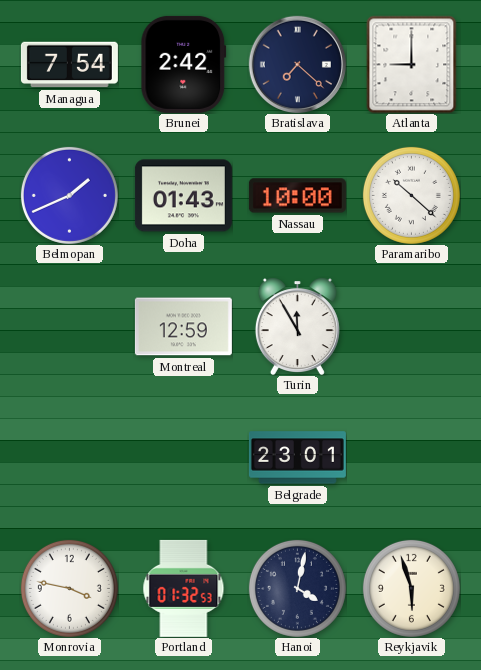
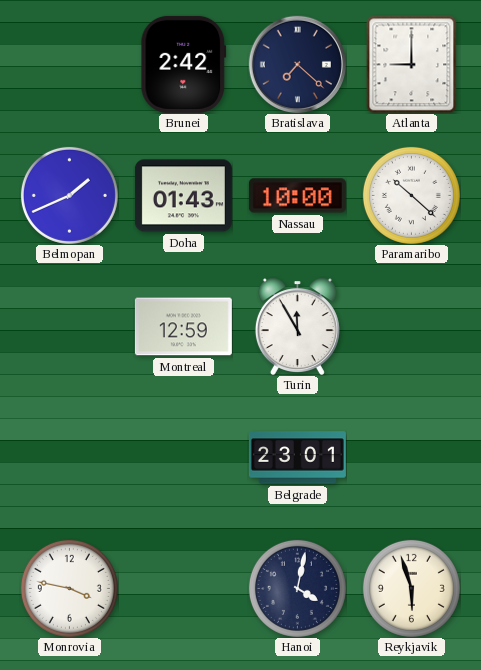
Managua: 7:54 -> none
Portland: 01:32 -> none
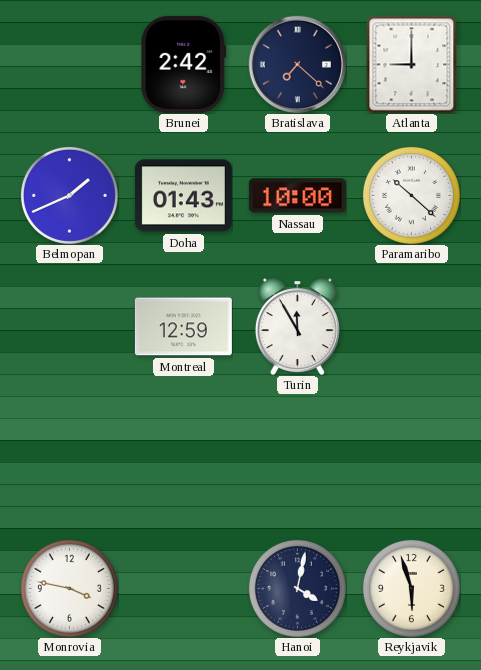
Belgrade: 23:01 -> none
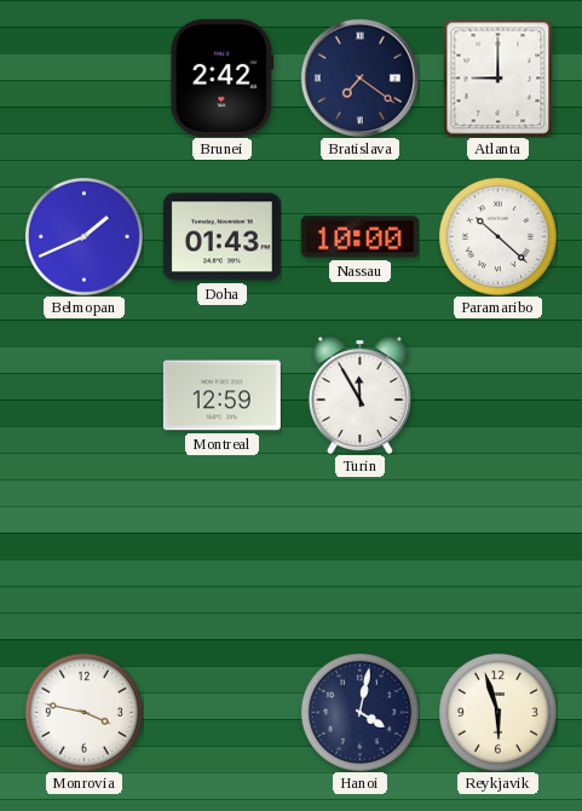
Bratislava: 7:22 -> 7:21
